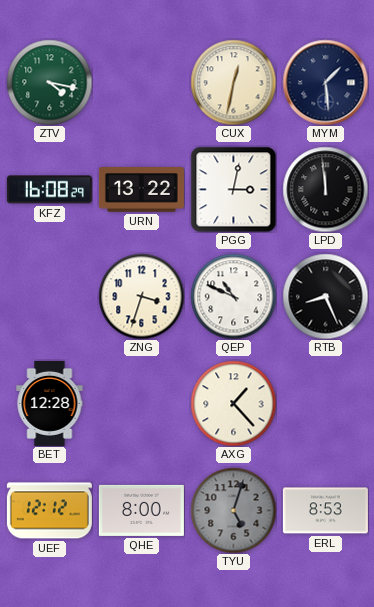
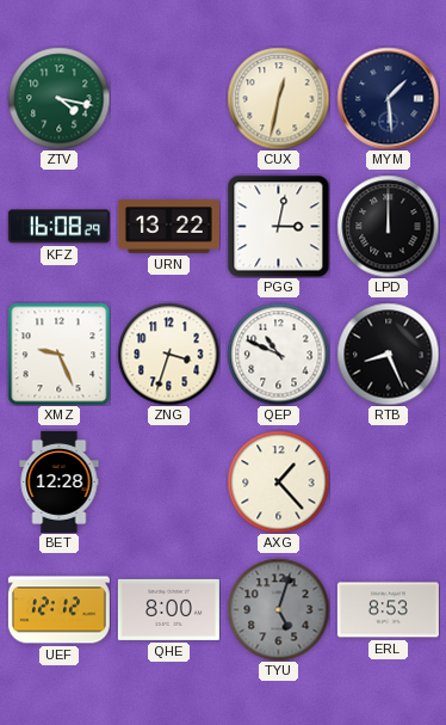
LPD: 11:59 -> 12:00
XMZ: none -> 9:26
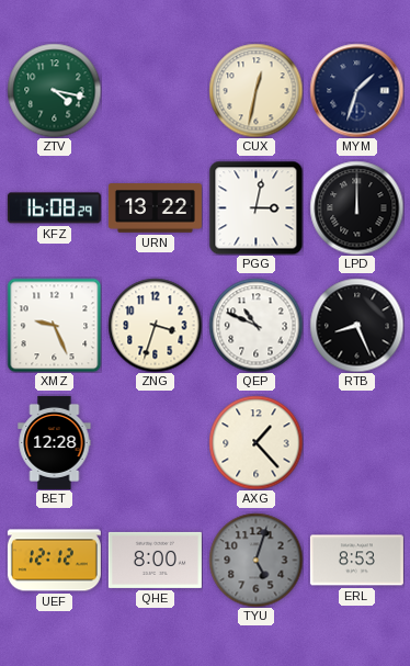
MYM: 1:29 -> 1:33
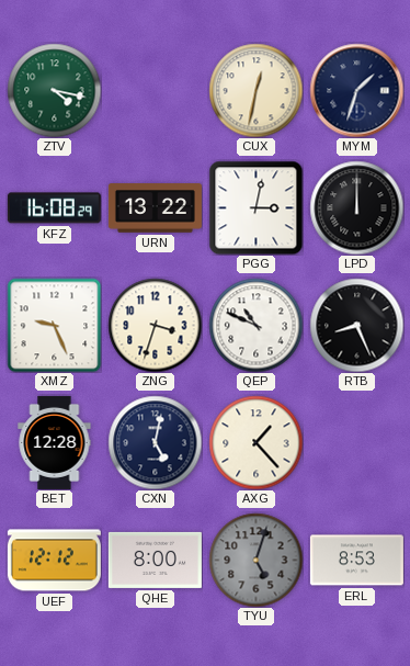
CXN: none -> 5:02
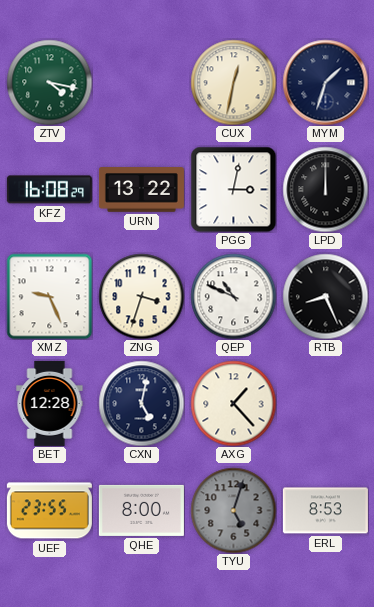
UEF: 12:12 -> 23:55
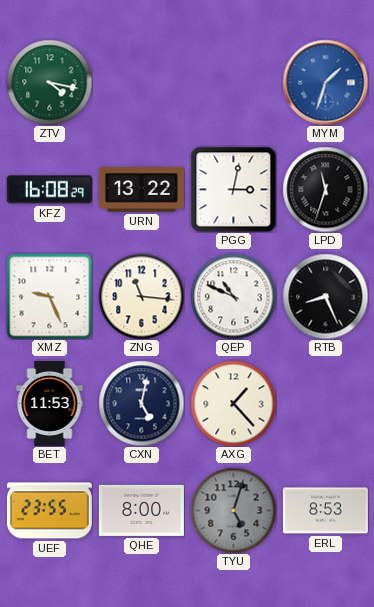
CUX: 12:32 -> none
MYM dial: navy -> blue
LPD: 12:00 -> 11:33
ZNG: 3:33 -> 11:16
BET: 12:28 -> 11:53
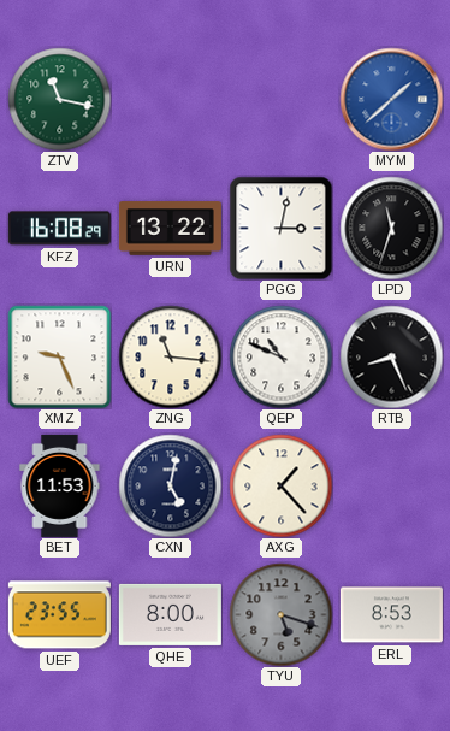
ZTV: 4:17 -> 11:17
MYM: 1:33 -> 1:38
TYU: 5:03 -> 5:18
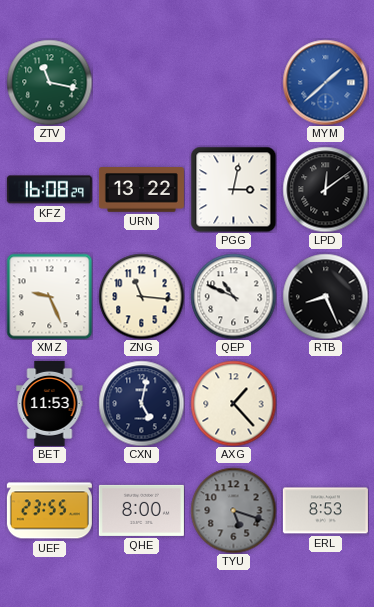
LPD: 11:33 -> 12:09
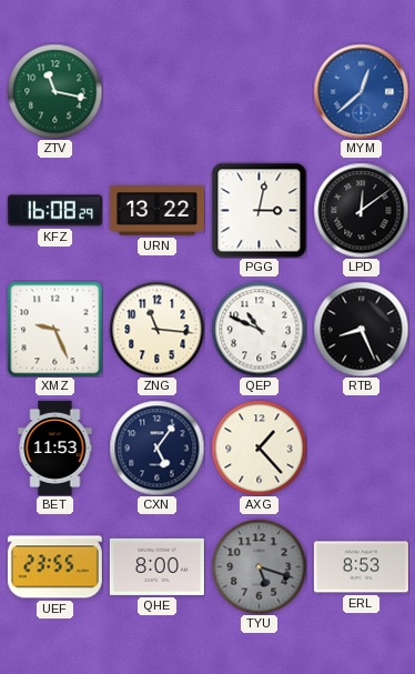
MYM: 1:38 -> 12:38
CXN: 5:02 -> 5:06
